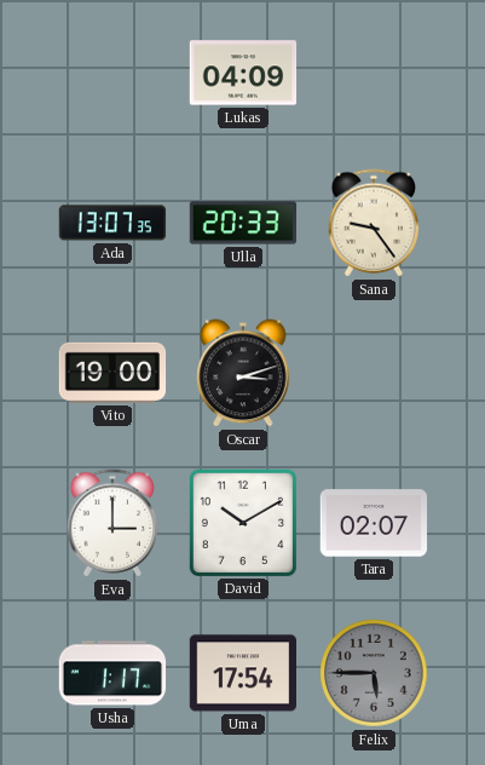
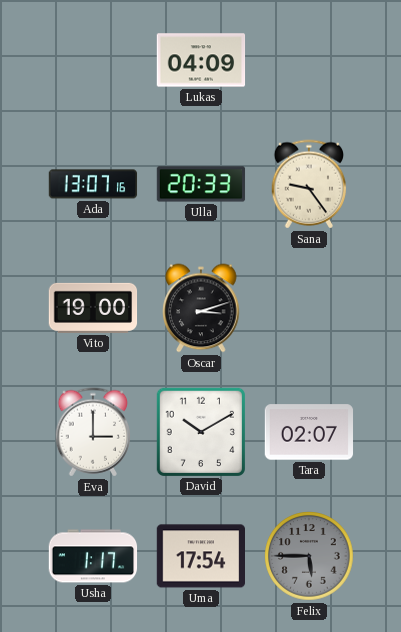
Ada: 13:07:35 -> 13:07:16
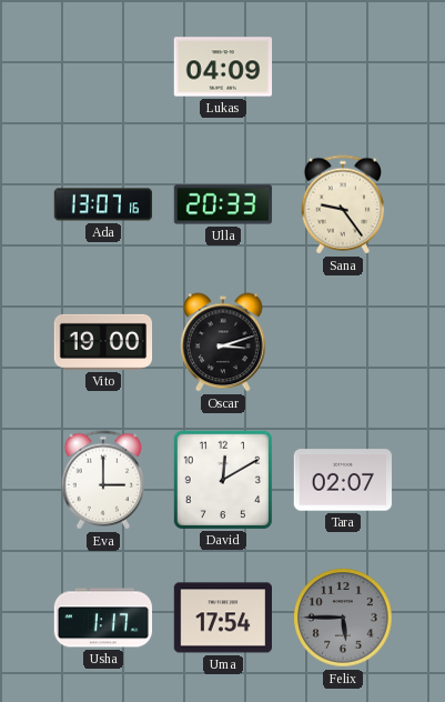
David: 10:10 -> 12:10
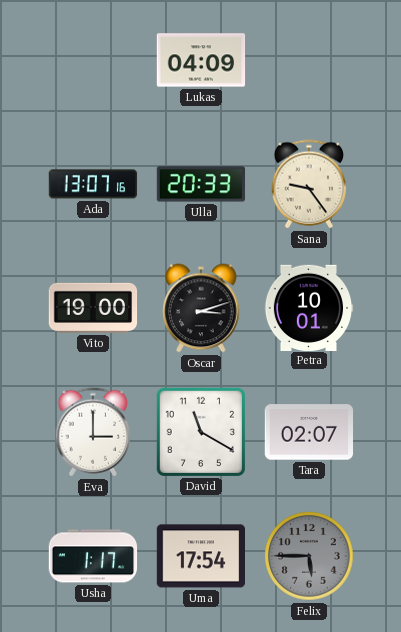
Petra: none -> 10:01
David: 12:10 -> 11:20
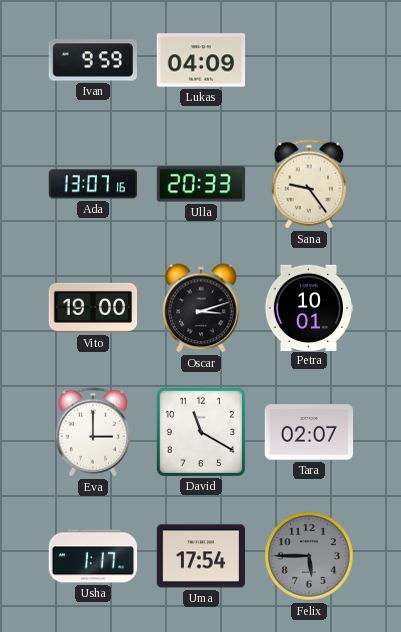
Ivan: none -> 9:59
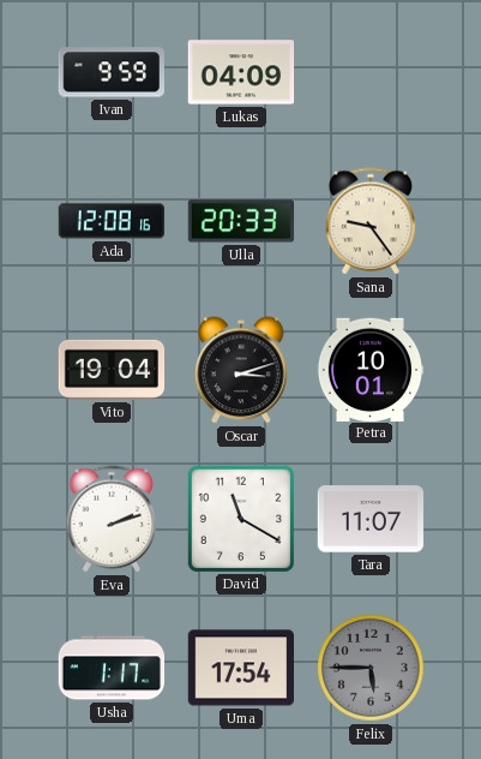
Ada: 13:07 -> 12:08
Vito: 19:00 -> 19:04
Eva: 3:00 -> 2:12
Tara: 02:07 -> 11:07
